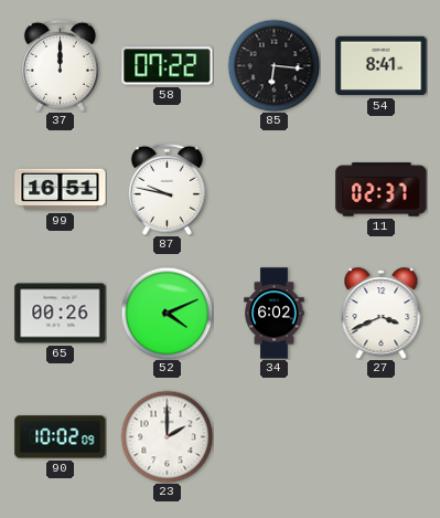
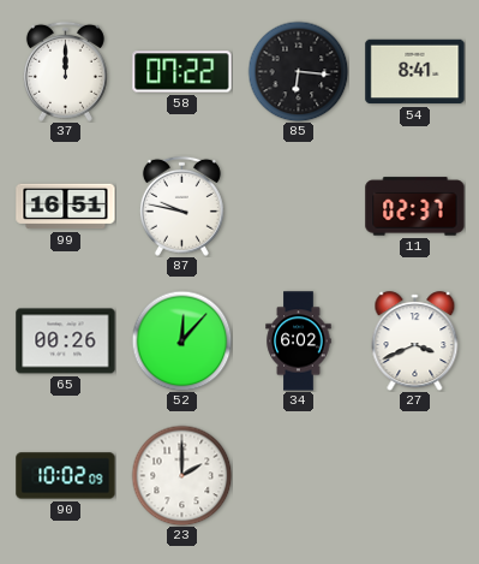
52: 4:11 -> 12:07
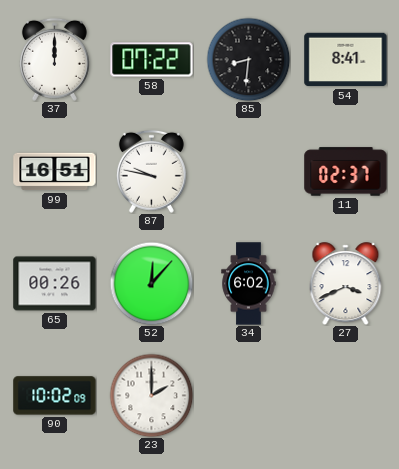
85: 6:16 -> 8:31
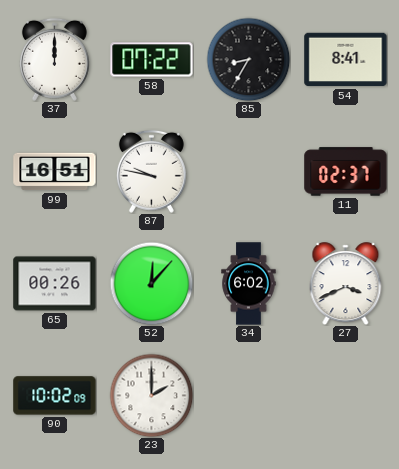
85: 8:31 -> 8:35
